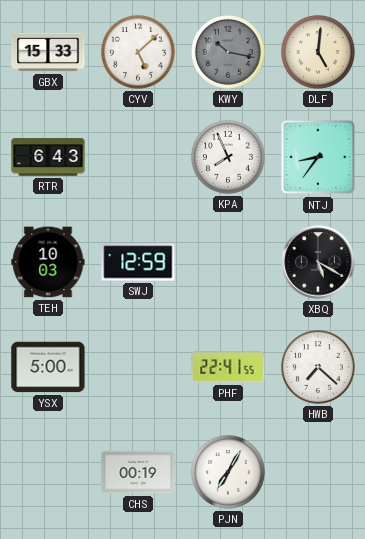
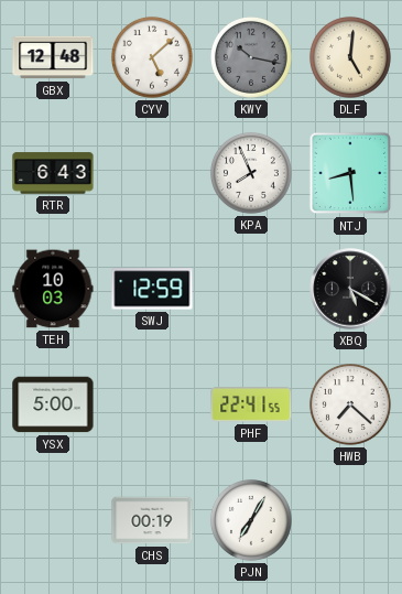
GBX: 15:33 -> 12:48
NTJ: 8:36 -> 8:29
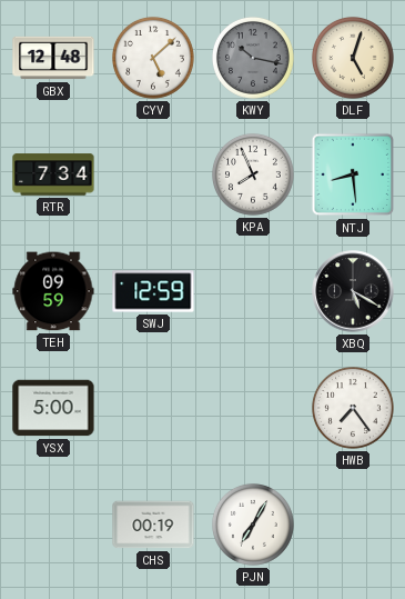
DLF: 5:01 -> 5:03
RTR: 6:43 -> 7:34
TEH: 10:03 -> 09:59
PHF: 22:41 -> none
HWB: 7:22 -> 7:24
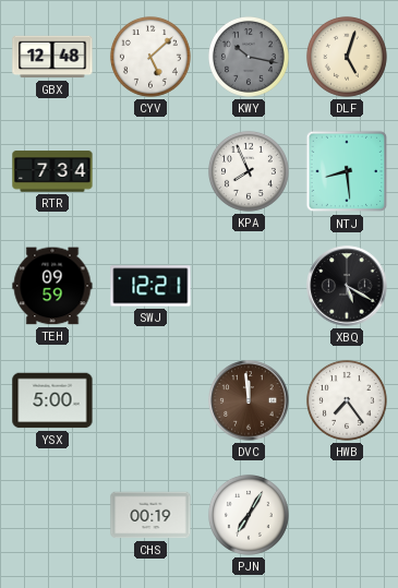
SWJ: 12:59 -> 12:21
DVC: none -> 11:59
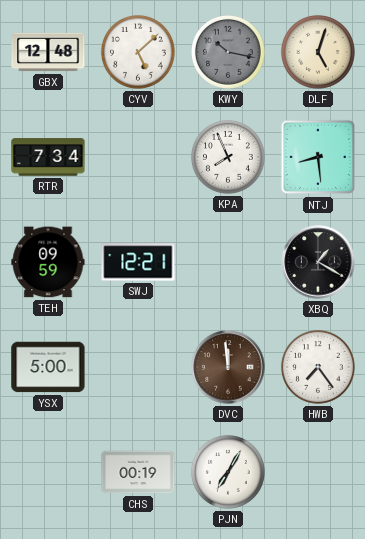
XBQ: 5:20 -> 1:20
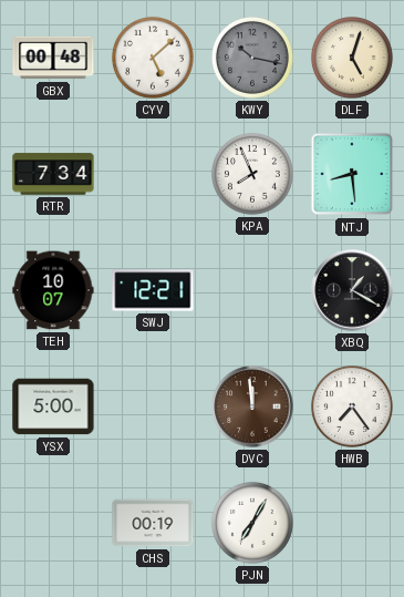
GBX: 12:48 -> 00:48
TEH: 09:59 -> 10:07
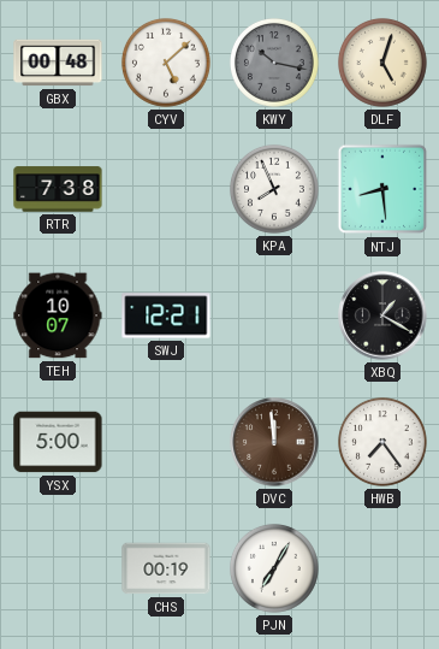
RTR: 7:34 -> 7:38
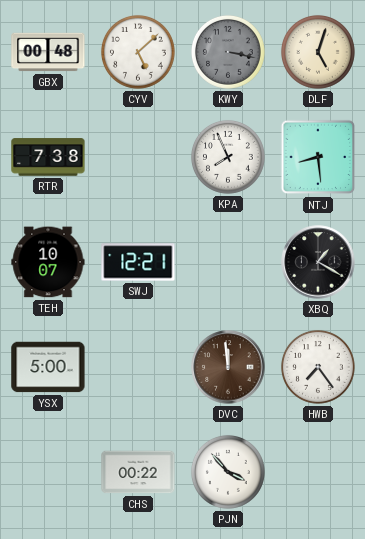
KWY: 10:17 -> 3:17
CHS: 00:19 -> 00:22
PJN: 7:05 -> 3:53
